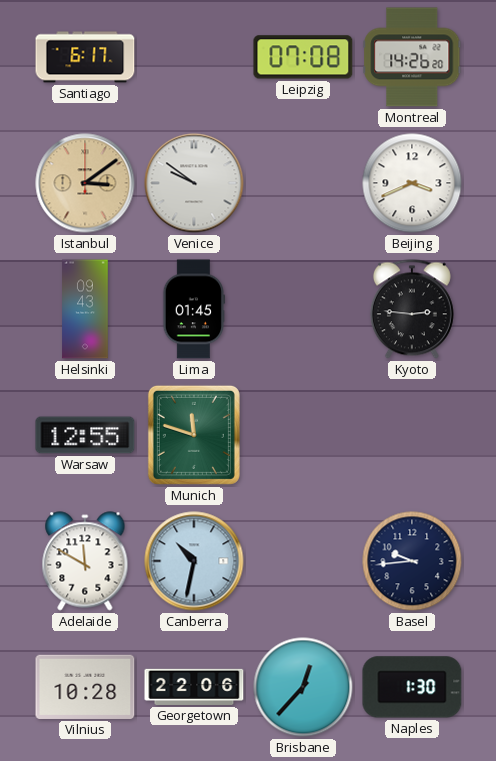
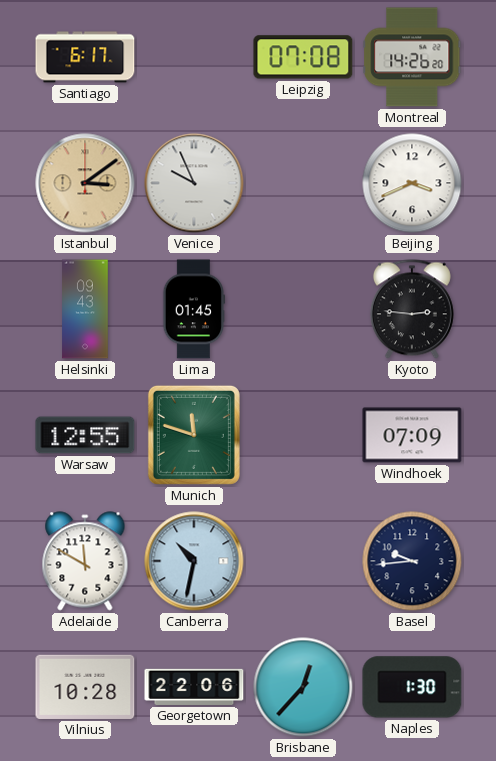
Venice: 9:51 -> 9:56
Windhoek: none -> 07:09
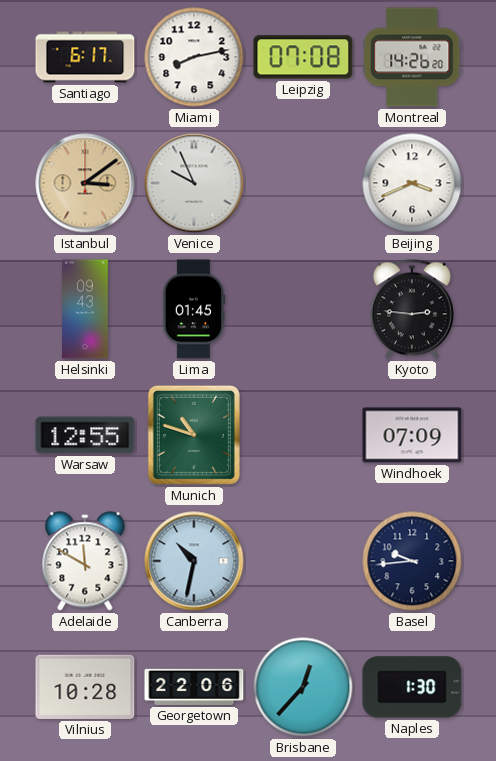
Miami: none -> 8:13
Munich: 11:48 -> 10:48
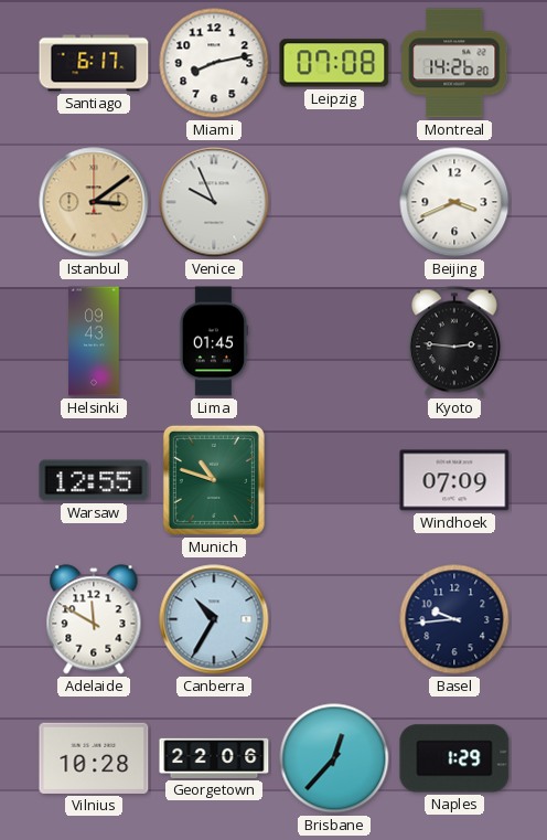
Canberra: 10:32 -> 10:35
Naples: 1:30 -> 1:29
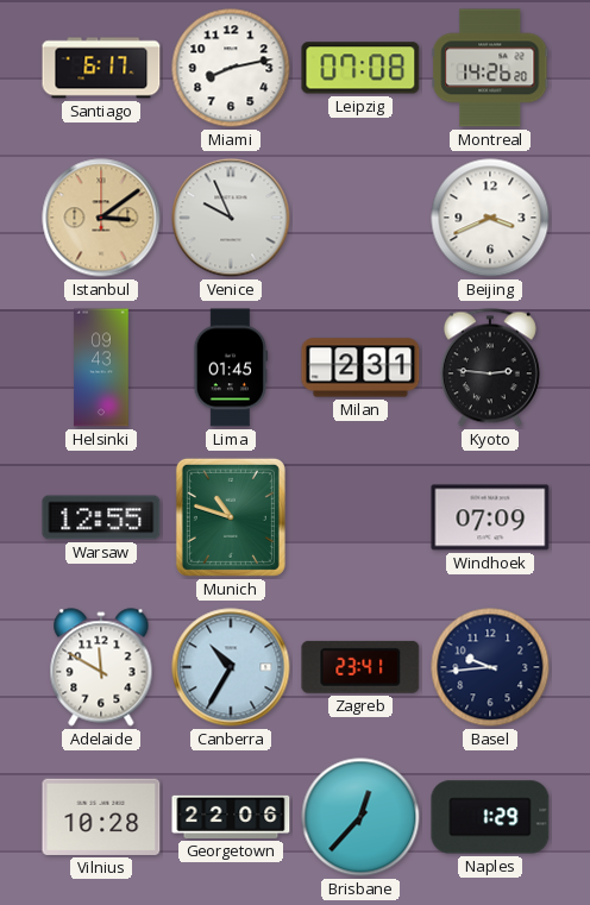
Milan: none -> 2:31
Zagreb: none -> 23:41
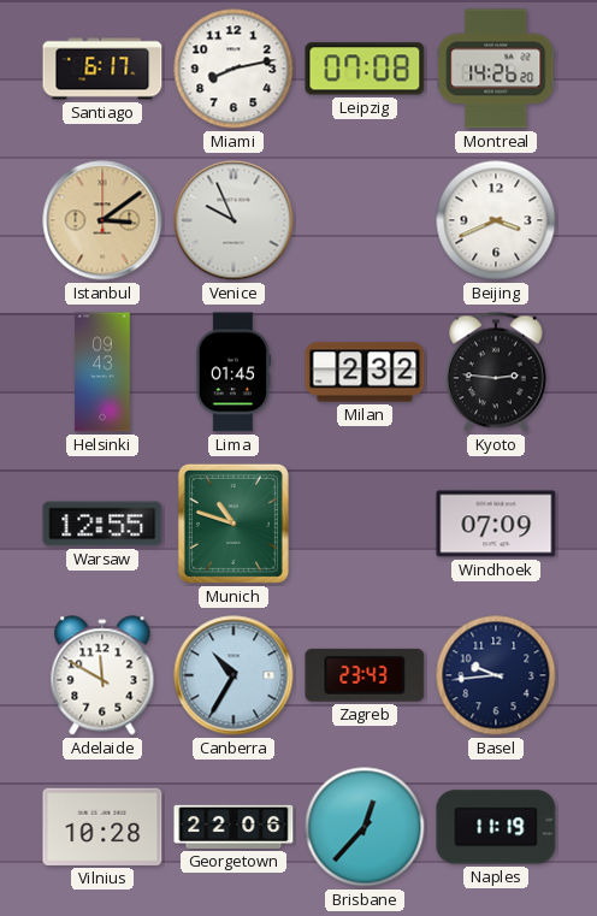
Milan: 2:31 -> 2:32
Zagreb: 23:41 -> 23:43
Naples: 1:29 -> 11:19
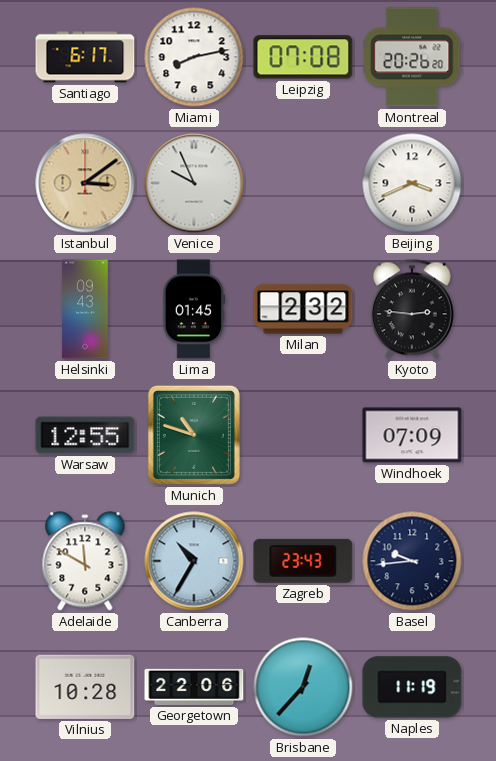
Montreal: 14:26 -> 20:26
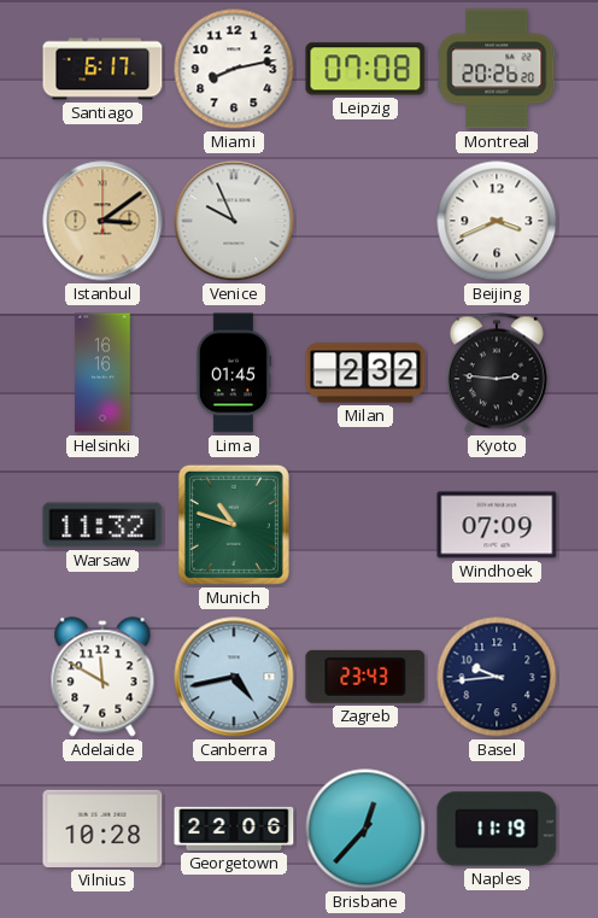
Helsinki: 09:43 -> 16:16
Warsaw: 12:55 -> 11:32
Canberra: 10:35 -> 4:43
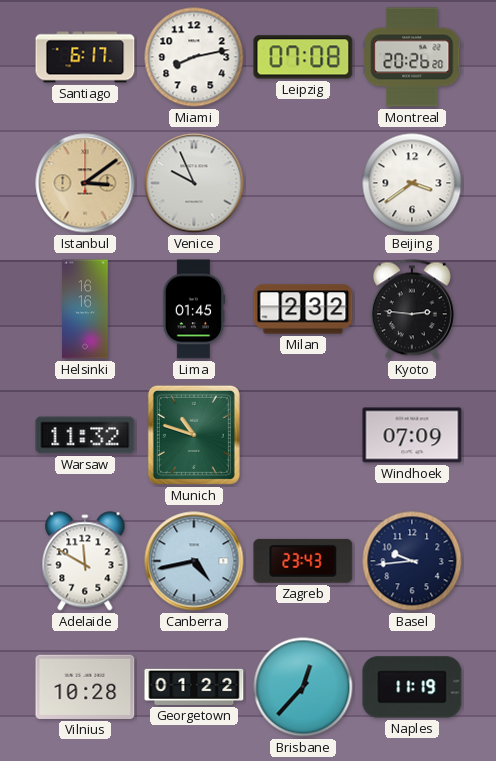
Beijing: 3:41 -> 3:39
Georgetown: 22:06 -> 01:22
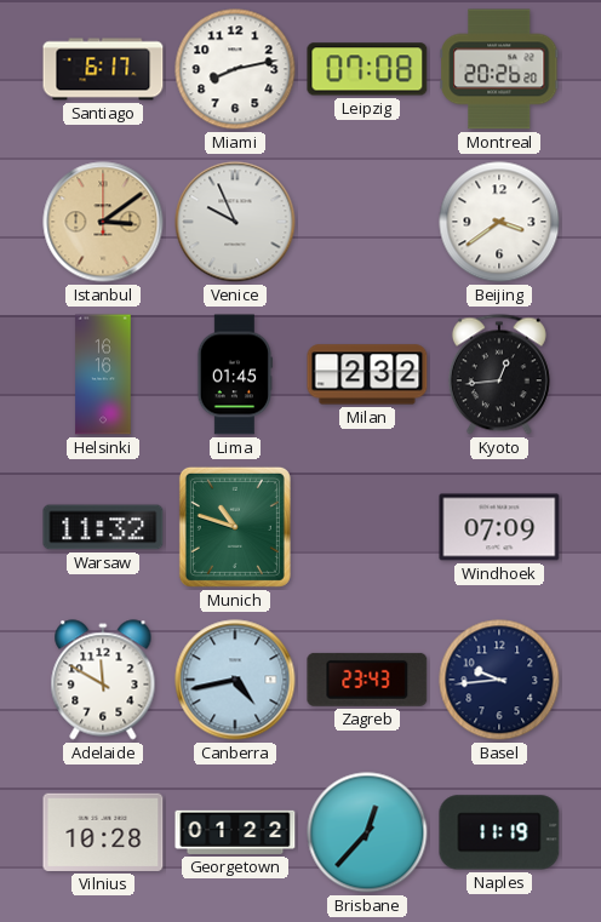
Kyoto: 2:46 -> 12:44
